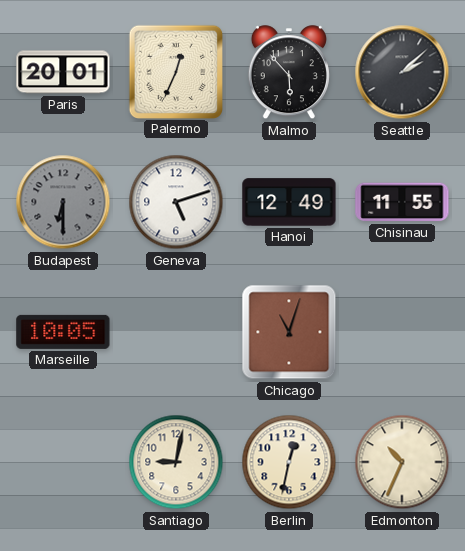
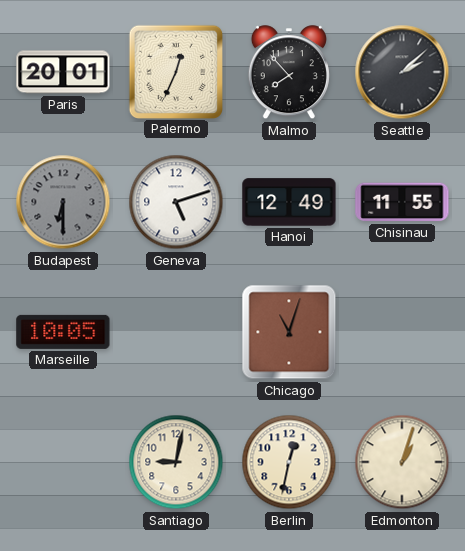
Malmo: 5:53 -> 7:53
Edmonton: 10:34 -> 1:03
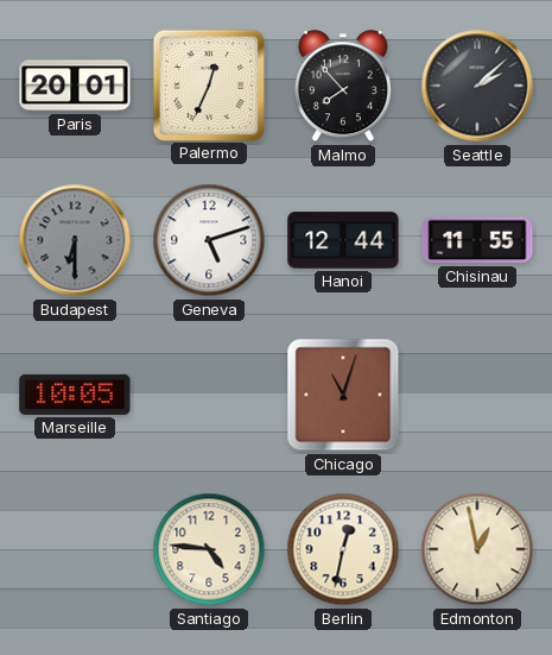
Hanoi: 12:49 -> 12:44
Santiago: 9:02 -> 4:46
Edmonton: 1:03 -> 12:58
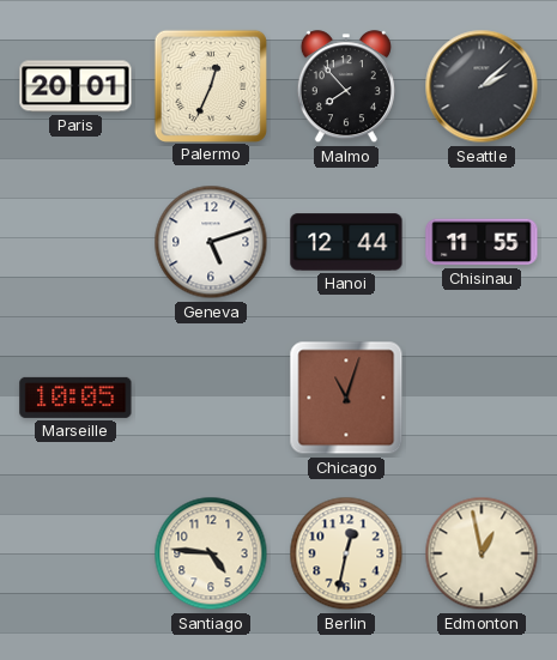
Budapest: 6:30 -> none
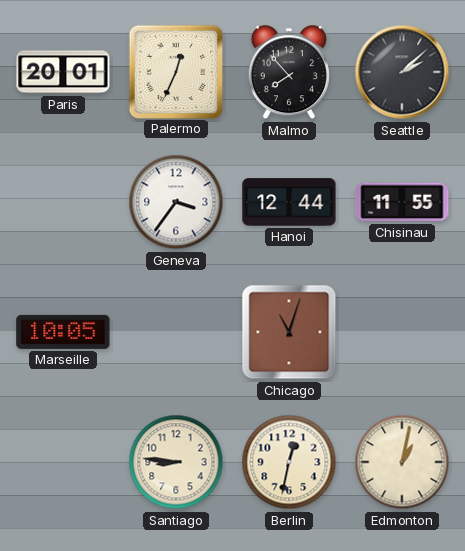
Geneva: 5:12 -> 3:36
Santiago: 4:46 -> 8:46
Edmonton: 12:58 -> 1:02
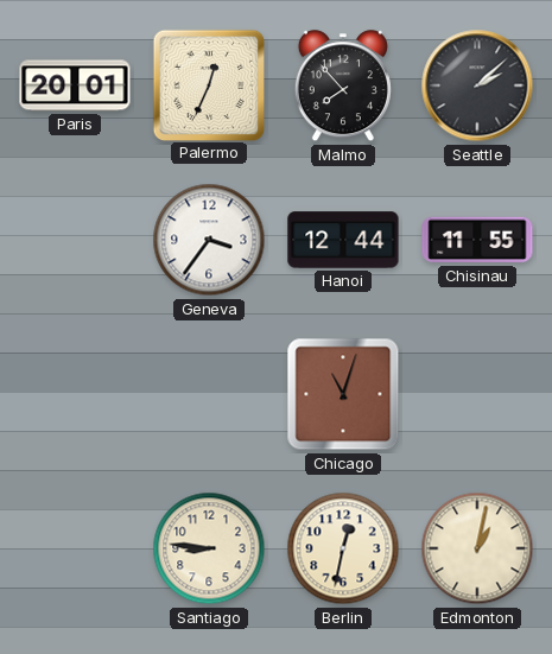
Marseille: 10:05 -> none
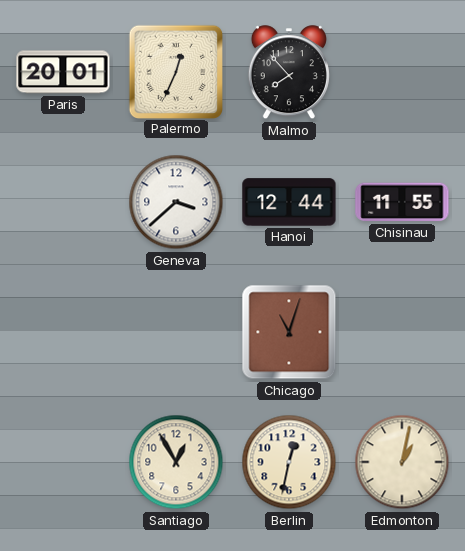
Seattle: 2:08 -> none
Geneva: 3:36 -> 3:38
Santiago: 8:46 -> 12:55
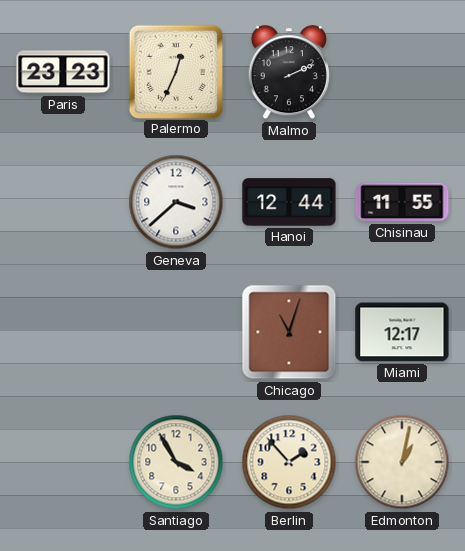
Paris: 20:01 -> 23:23
Malmo: 7:53 -> 2:11
Miami: none -> 12:17
Santiago: 12:55 -> 3:55
Berlin: 12:32 -> 1:53
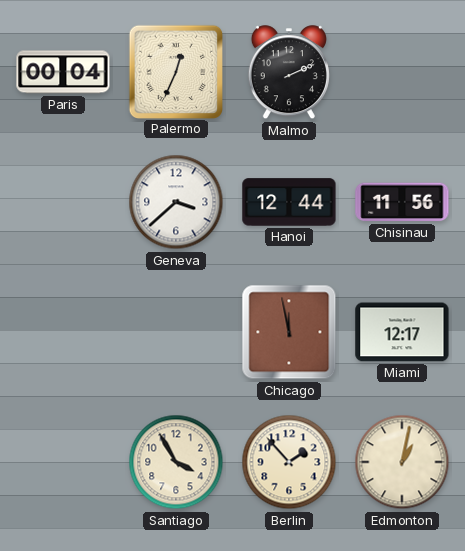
Paris: 23:23 -> 00:04
Chisinau: 11:55 -> 11:56
Chicago: 11:03 -> 11:58
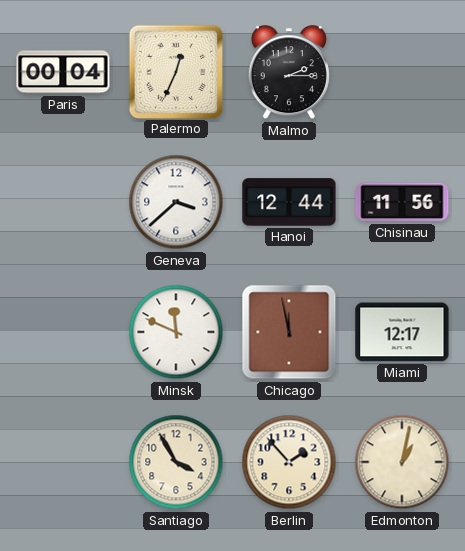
Malmo: 2:11 -> 2:15
Minsk: none -> 11:49
